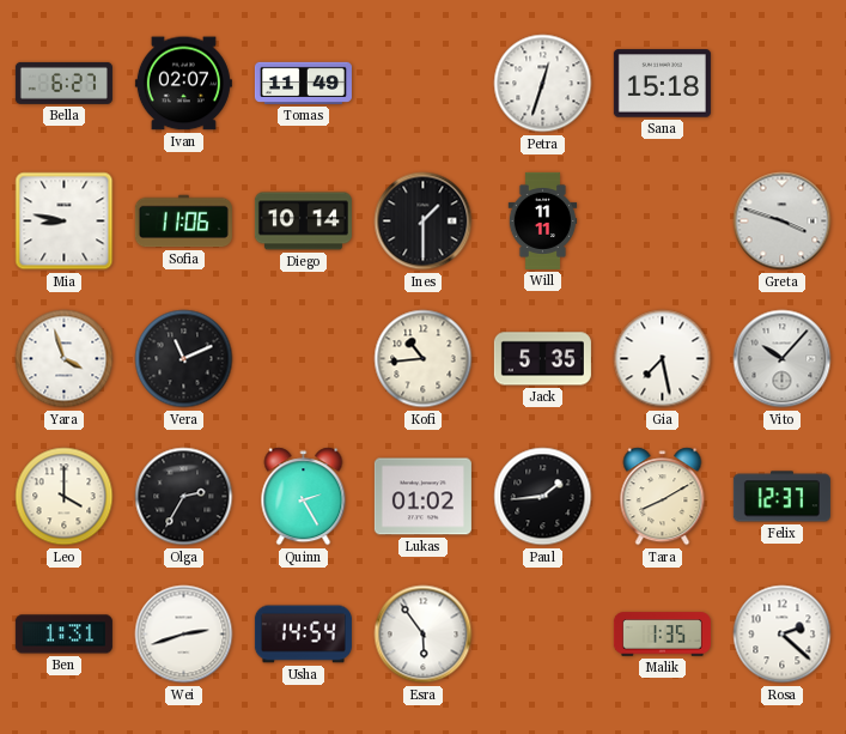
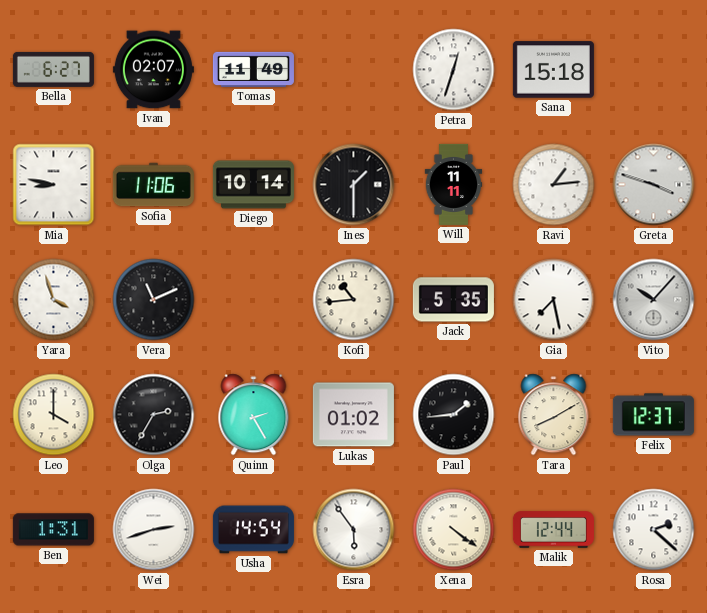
Ravi: none -> 1:14
Xena: none -> 4:21
Malik: 1:35 -> 12:44
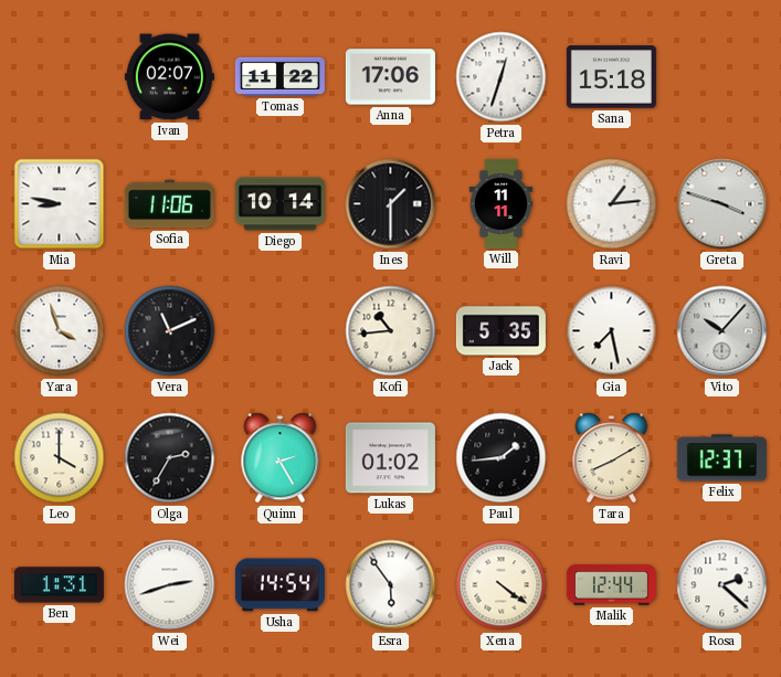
Bella: 6:27 -> none
Tomas: 11:49 -> 11:22
Anna: none -> 17:06
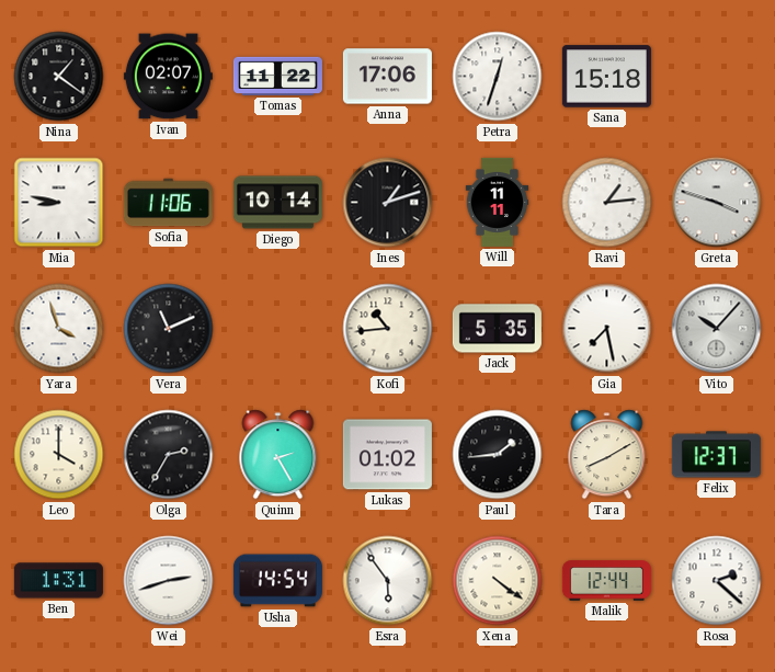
Nina: none -> 1:21
Ines: 1:30 -> 1:12
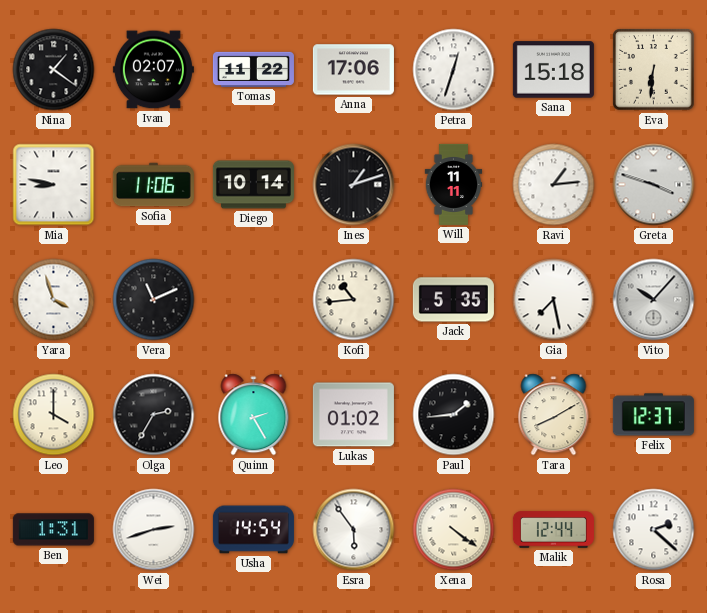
Eva: none -> 6:31
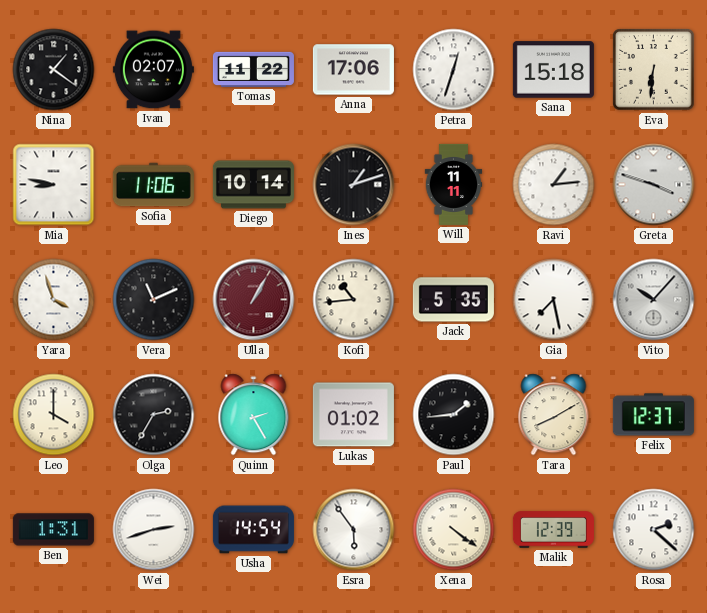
Ulla: none -> 1:05
Malik: 12:44 -> 12:39
